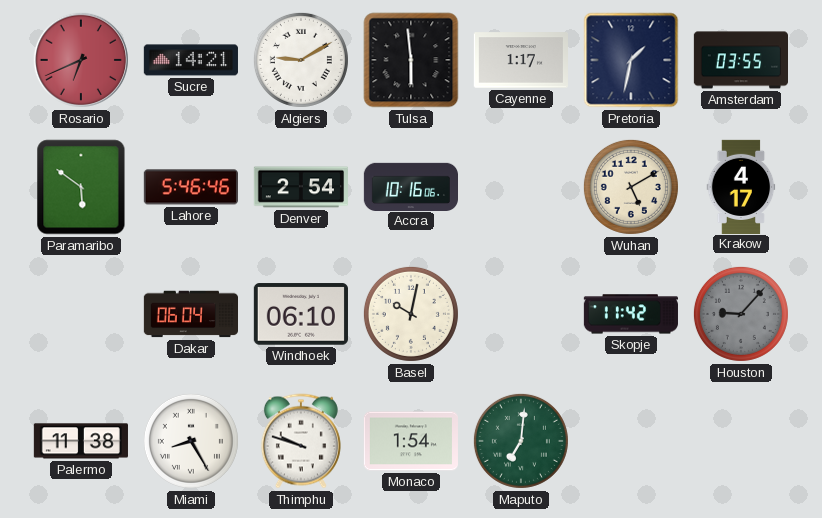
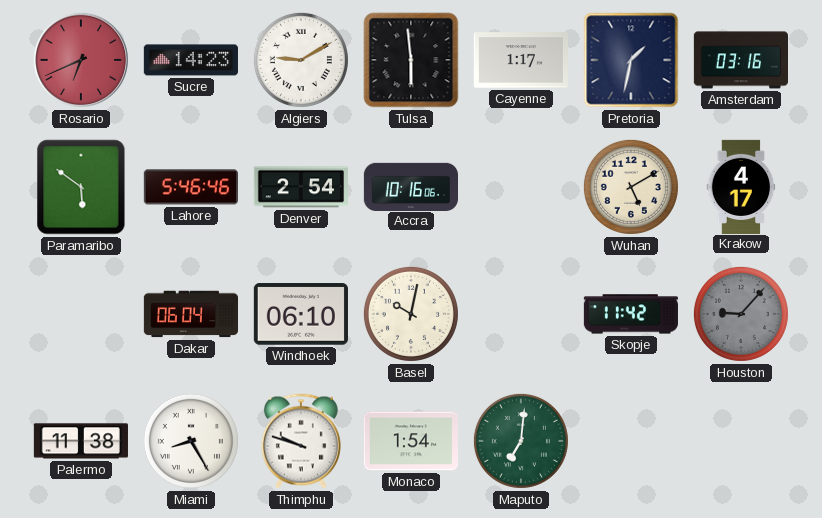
Sucre: 14:21 -> 14:23
Amsterdam: 03:55 -> 03:16
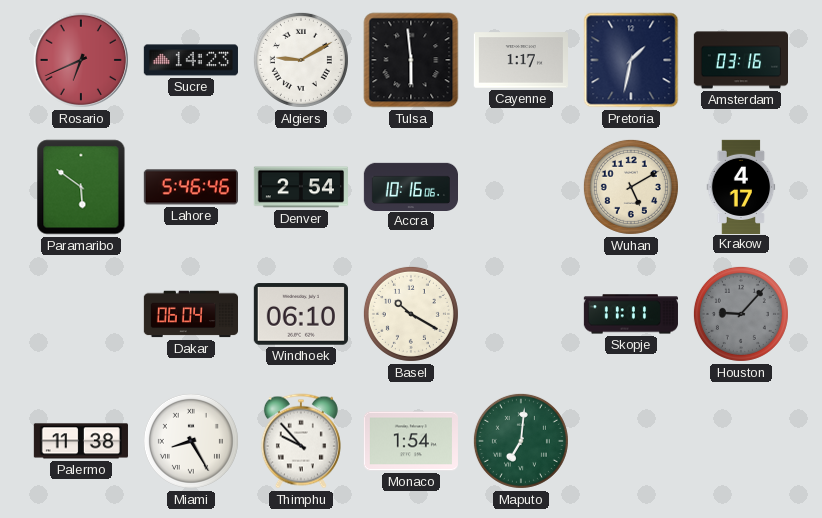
Basel: 10:02 -> 10:20
Skopje: 11:42 -> 11:11
Thimphu: 9:48 -> 9:53
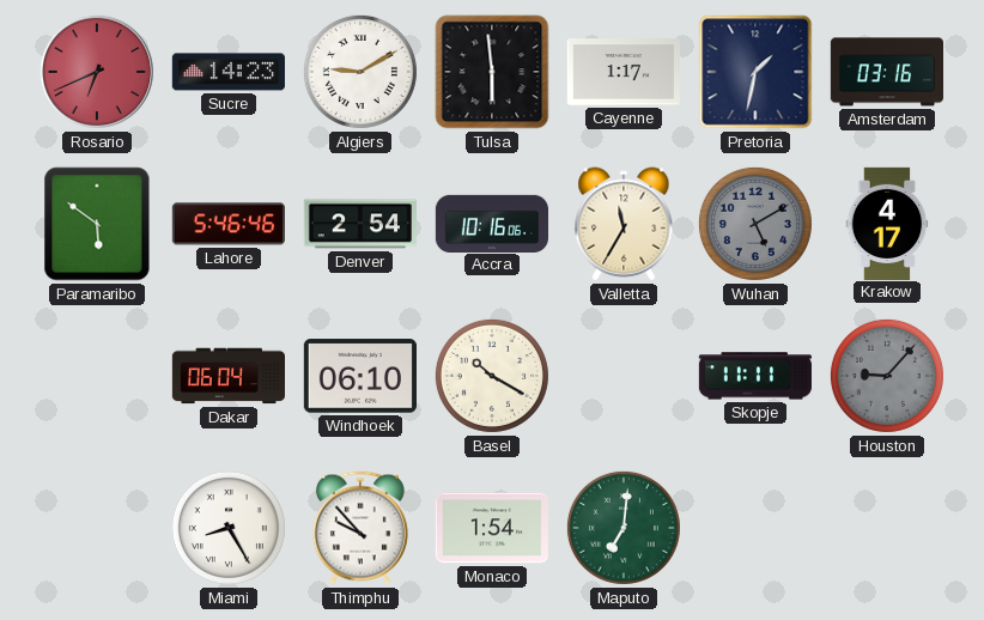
Valletta: none -> 11:35
Wuhan dial: cream -> grey
Palermo: 11:38 -> none
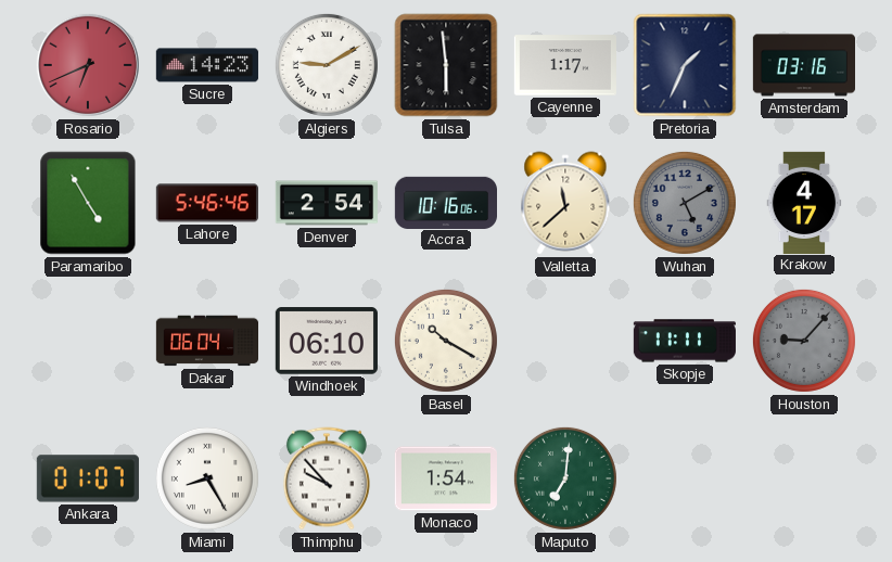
Pretoria: 1:32 -> 1:34
Paramaribo: 5:51 -> 4:55
Valletta: 11:35 -> 11:38
Ankara: none -> 01:07
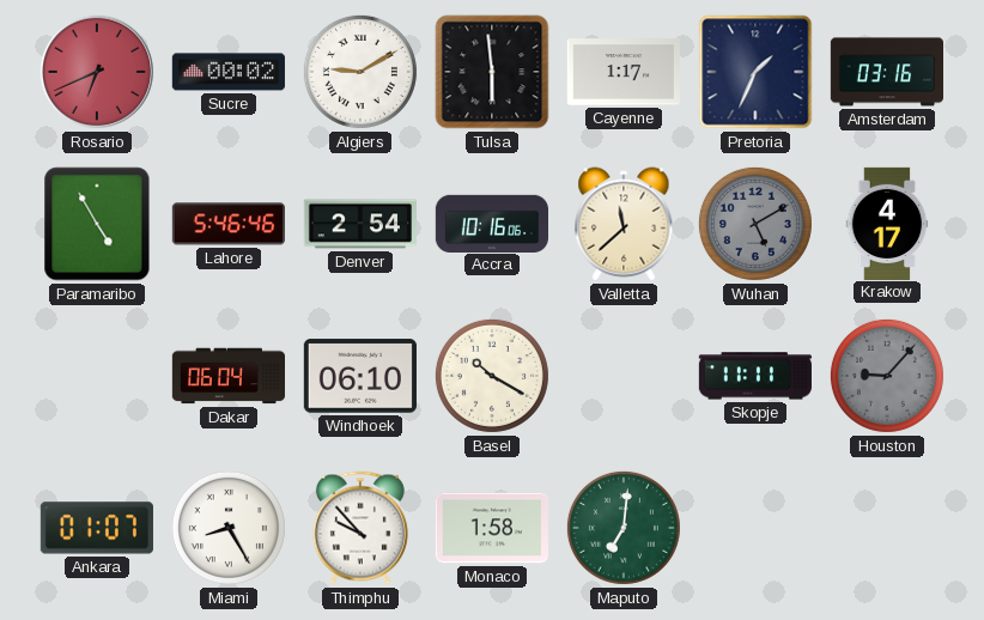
Sucre: 14:23 -> 00:02
Monaco: 1:54 -> 1:58
